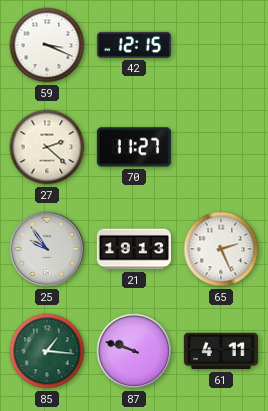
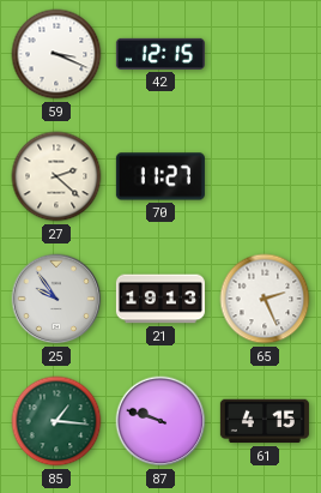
61: 4:11 -> 4:15
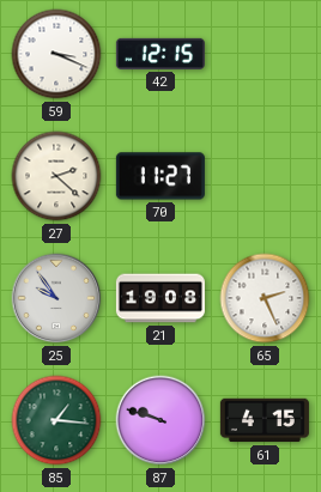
21: 19:13 -> 19:08
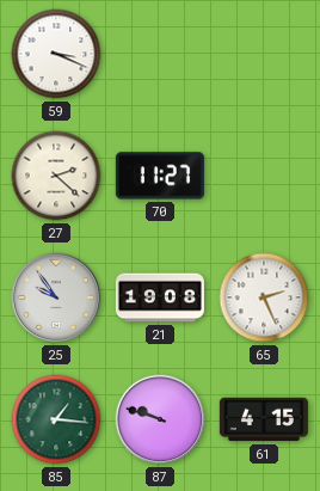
42: 12:15 -> none
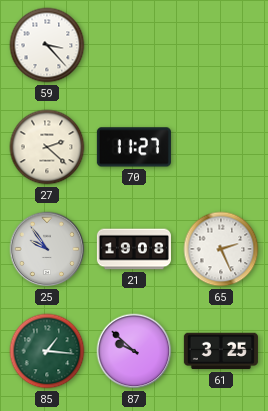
59: 3:19 -> 3:23
87: 9:48 -> 9:52
61: 4:15 -> 3:25
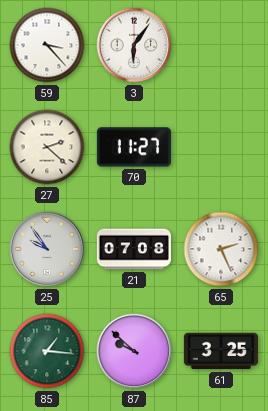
3: none -> 6:06
21: 19:08 -> 07:08
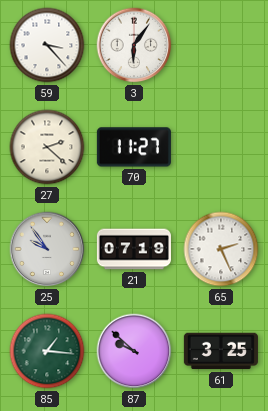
21: 07:08 -> 07:19
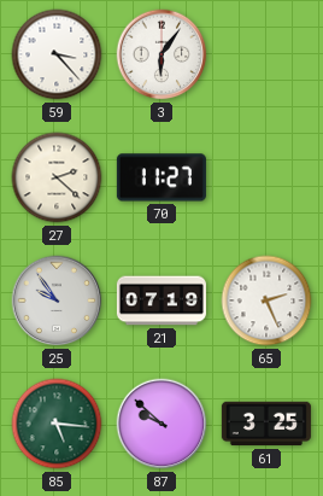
85: 1:16 -> 5:16
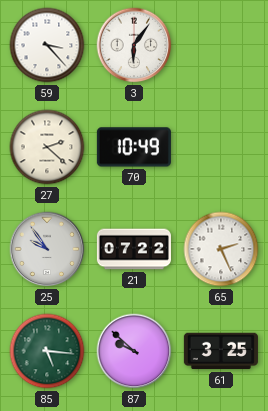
70: 11:27 -> 10:49
21: 07:19 -> 07:22
